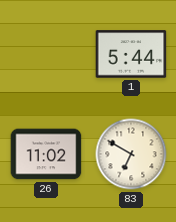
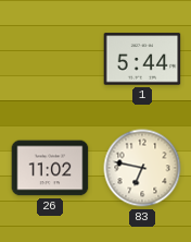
83: 6:50 -> 6:47
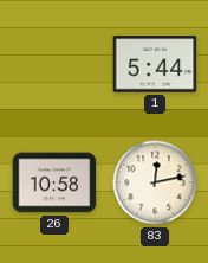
26: 11:02 -> 10:58
83: 6:47 -> 12:13
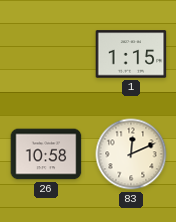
1: 5:44 -> 1:15
83: 12:13 -> 12:11
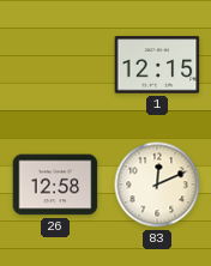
1: 1:15 -> 12:15
26: 10:58 -> 12:58
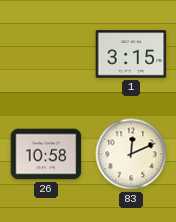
1: 12:15 -> 3:15
26: 12:58 -> 10:58
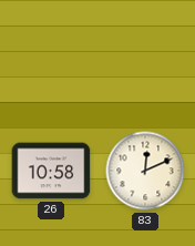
1: 3:15 -> none
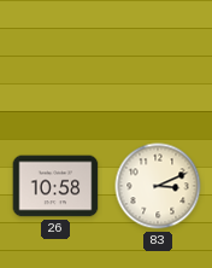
83: 12:11 -> 3:11
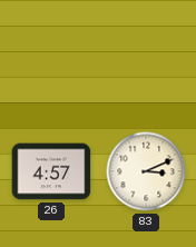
26: 10:58 -> 4:57
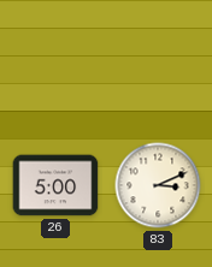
26: 4:57 -> 5:00
